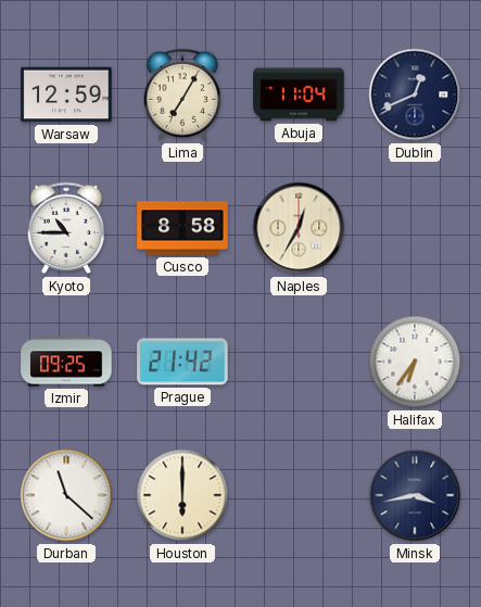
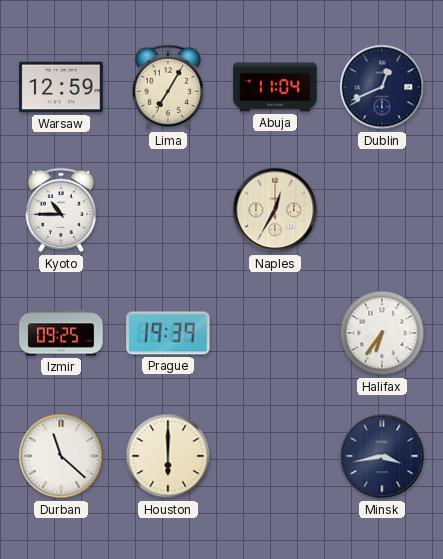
Cusco: 8:58 -> none
Prague: 21:42 -> 19:39
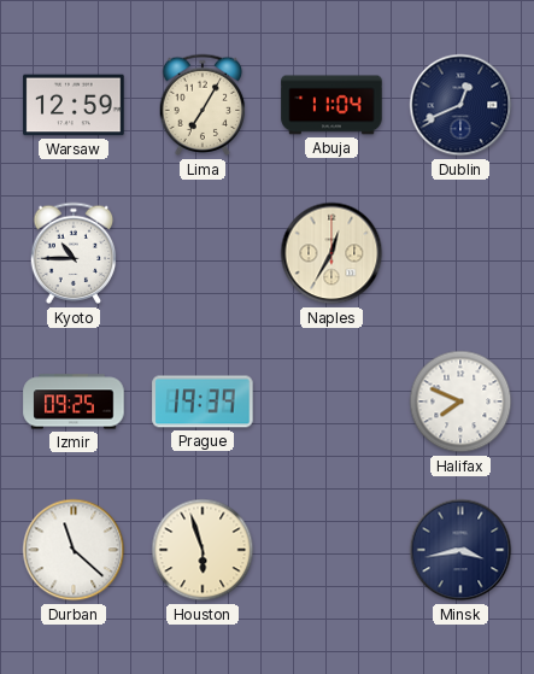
Halifax: 6:36 -> 7:49
Houston: 6:00 -> 5:57
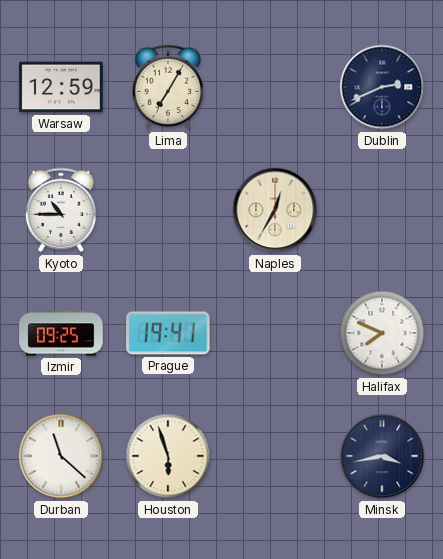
Abuja: 11:04 -> none
Dublin: 12:41 -> 2:41
Prague: 19:39 -> 19:41
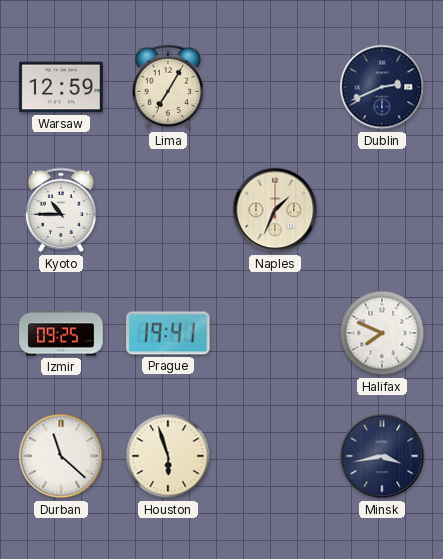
Naples: 12:35 -> 1:34
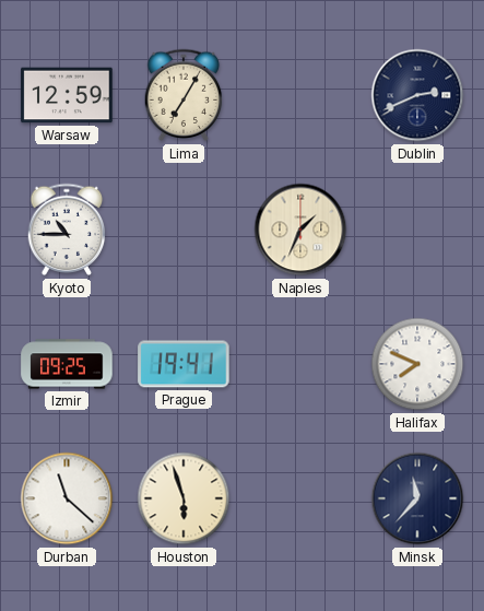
Minsk: 3:43 -> 11:37
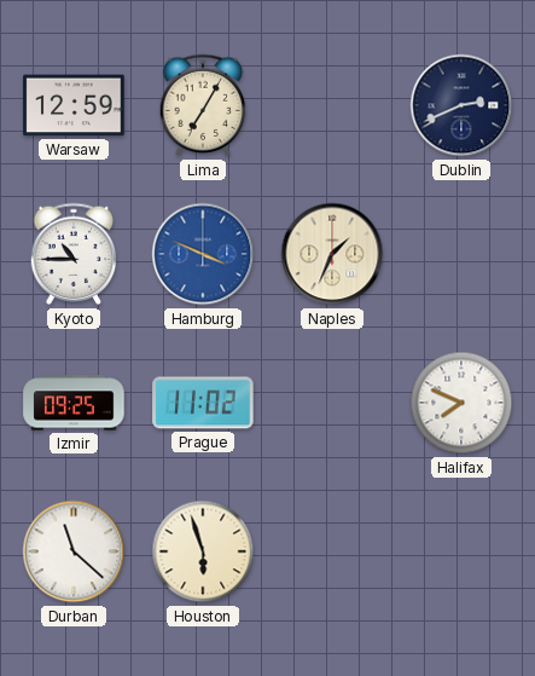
Hamburg: none -> 3:49
Prague: 19:41 -> 11:02
Minsk: 11:37 -> none
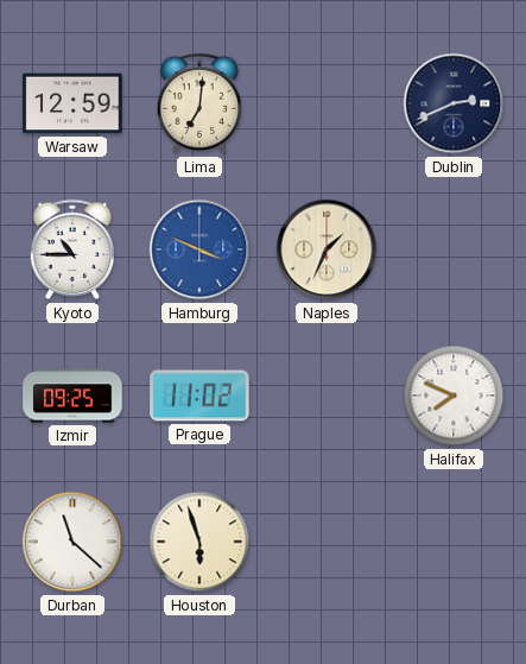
Lima: 7:05 -> 7:01
